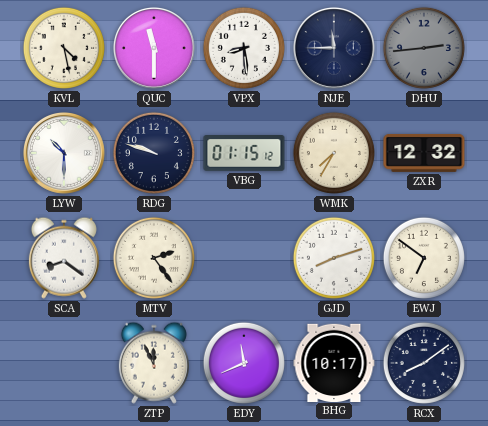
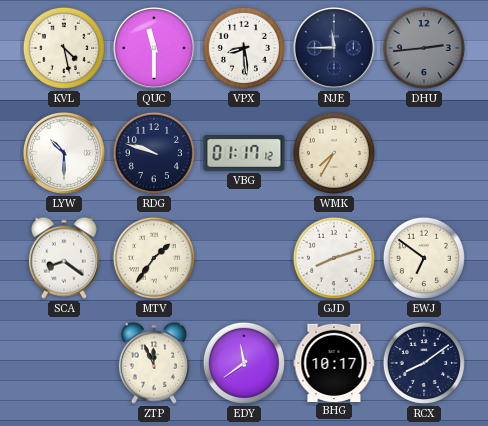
VBG: 01:15 -> 01:17
ZXR: 12:32 -> none
MTV: 2:24 -> 1:36
EDY: 11:41 -> 11:39
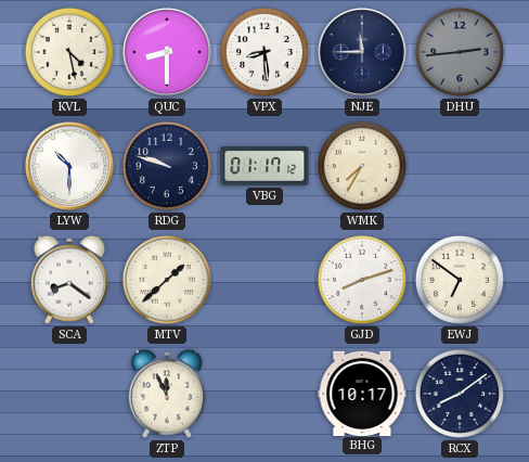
QUC: 11:30 -> 8:30
MTV: 1:36 -> 1:38
EDY: 11:39 -> none
